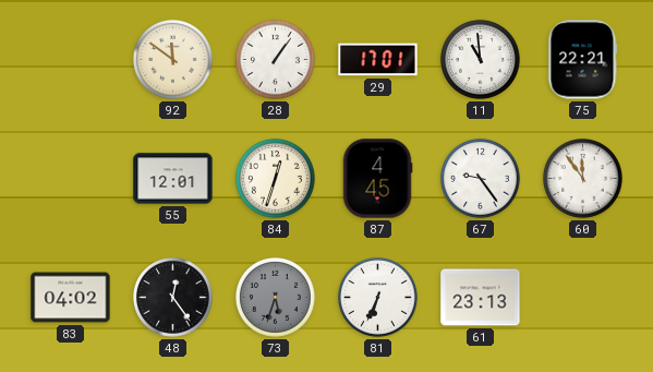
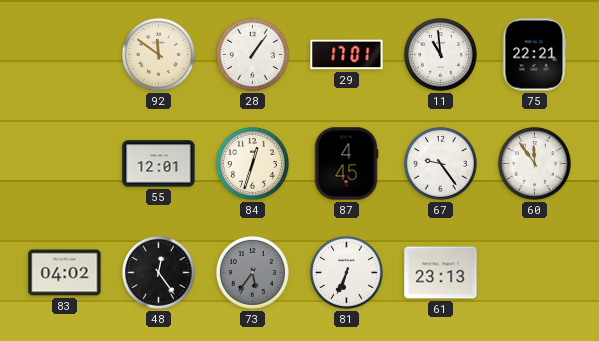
73: 5:33 -> 5:36
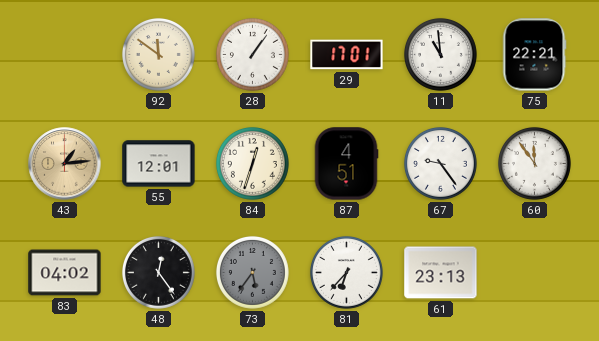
43: none -> 1:14
87: 4:45 -> 4:51
81: 6:34 -> 6:37
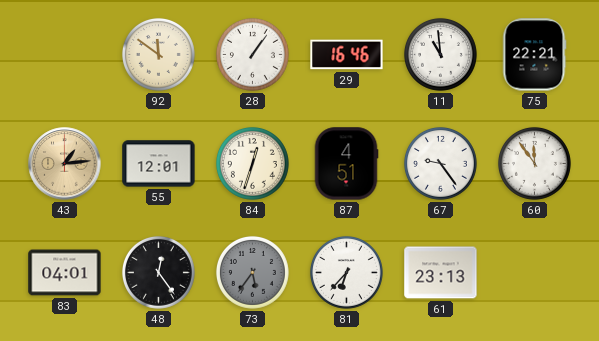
29: 17:01 -> 16:46
83: 04:02 -> 04:01
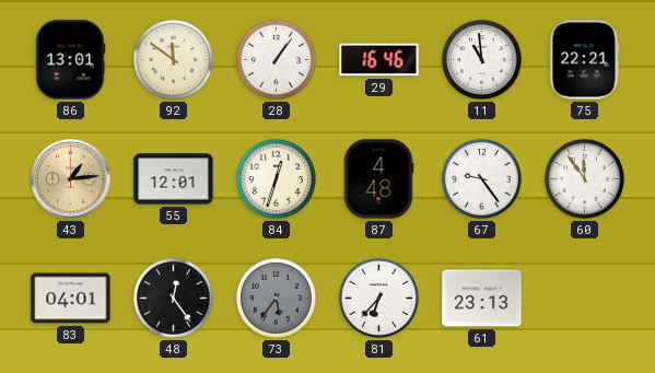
86: none -> 13:01
87: 4:51 -> 4:48
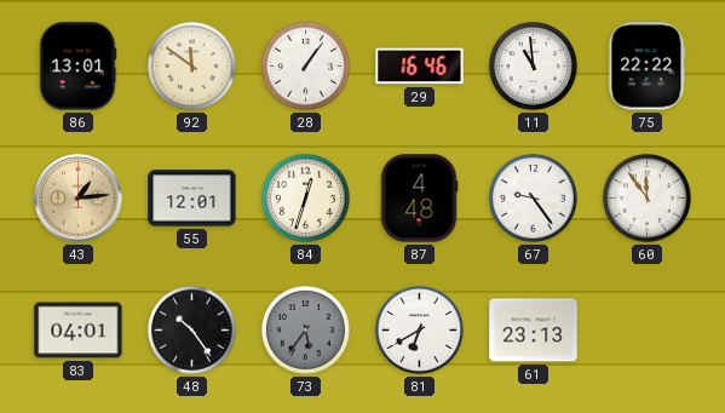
75: 22:21 -> 22:22
48: 12:24 -> 10:24
81: 6:37 -> 6:40
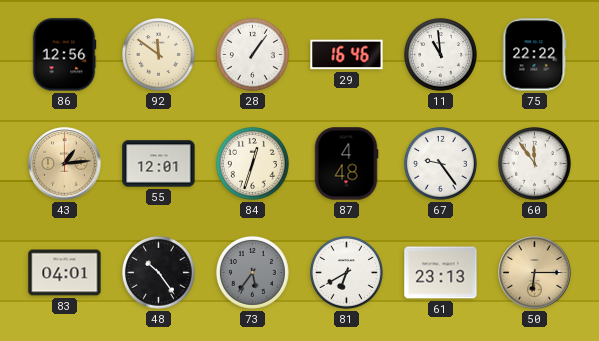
86: 13:01 -> 12:56
50: none -> 6:15
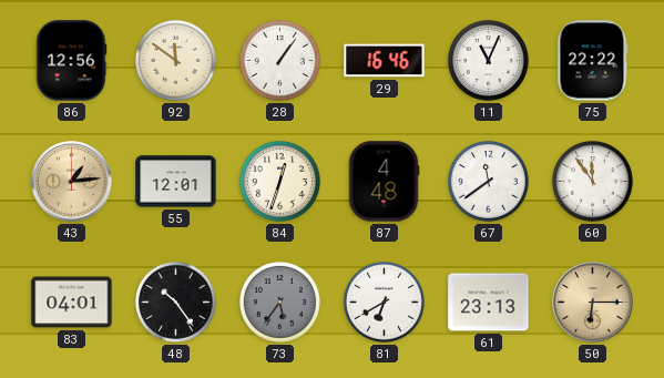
11: 10:59 -> 11:04
67: 9:24 -> 11:39
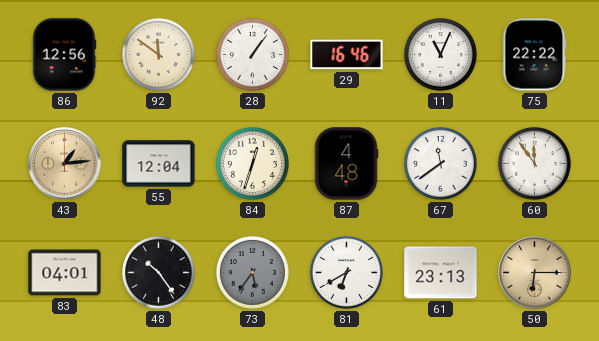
55: 12:01 -> 12:04
